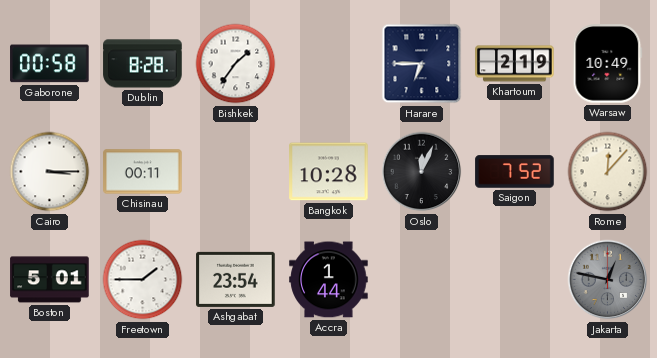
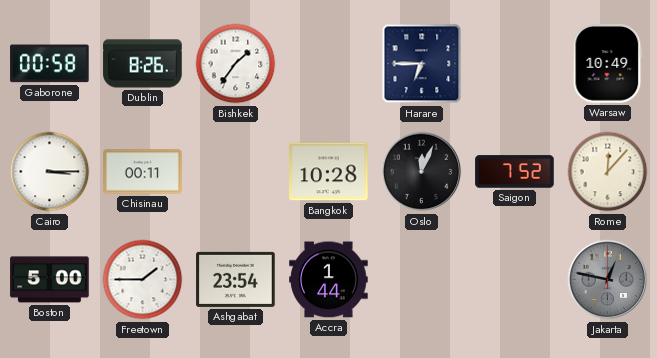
Dublin: 8:28 -> 8:26
Khartoum: 2:19 -> none
Boston: 5:01 -> 5:00
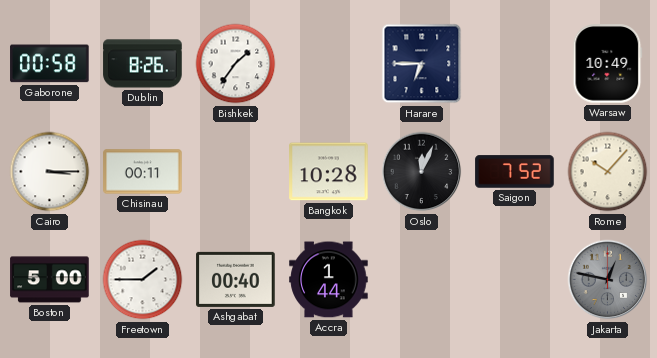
Rome: 12:07 -> 10:07
Ashgabat: 23:54 -> 00:40
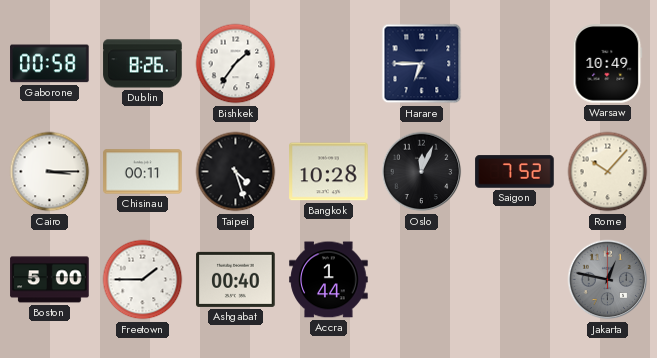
Taipei: none -> 4:27
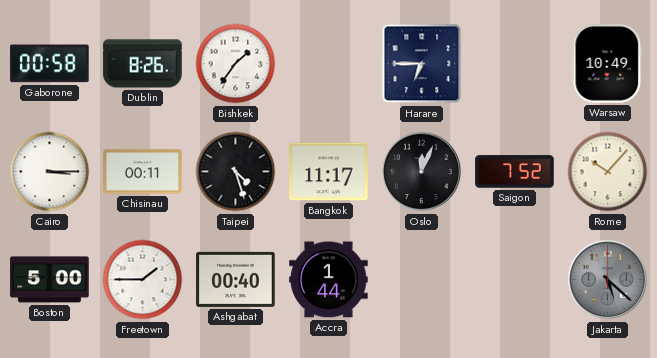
Bangkok: 10:28 -> 11:17
Jakarta: 12:47 -> 5:22
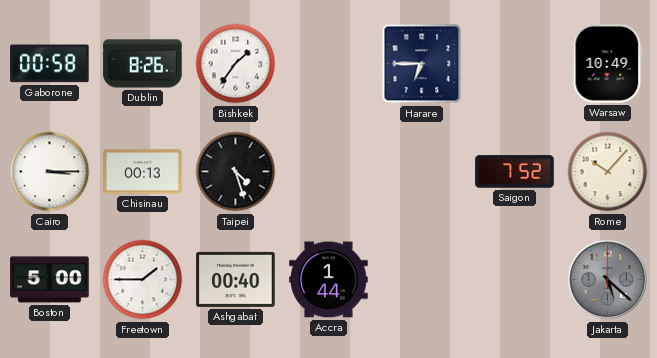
Chisinau: 00:11 -> 00:13
Bangkok: 11:17 -> none
Oslo: 12:04 -> none
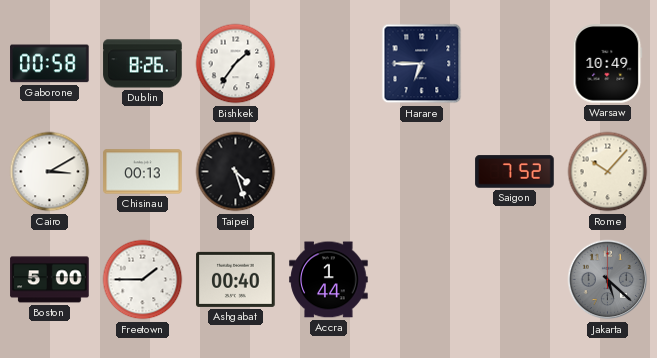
Cairo: 3:15 -> 3:10
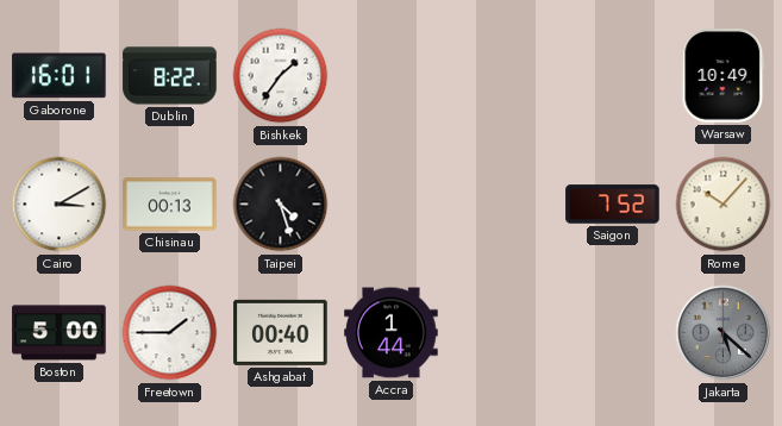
Gaborone: 00:58 -> 16:01
Dublin: 8:26 -> 8:22
Harare: 6:45 -> none
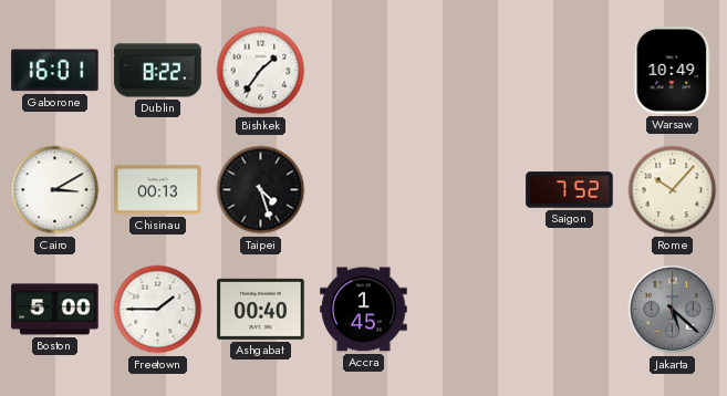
Accra: 1:44 -> 1:45
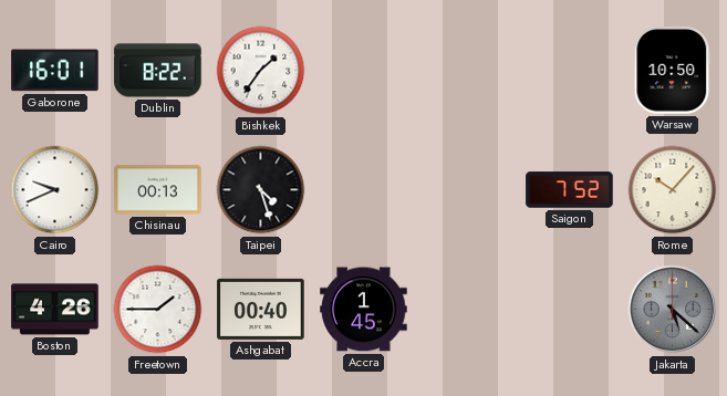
Warsaw: 10:49 -> 10:50
Cairo: 3:10 -> 9:41
Boston: 5:00 -> 4:26
